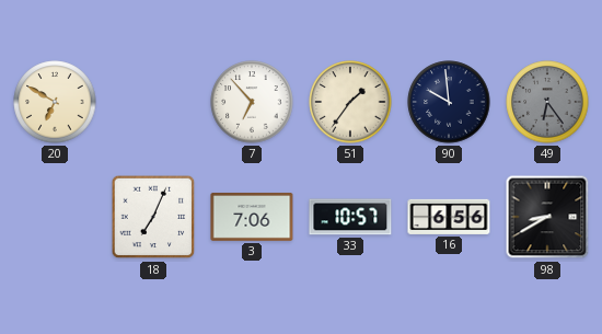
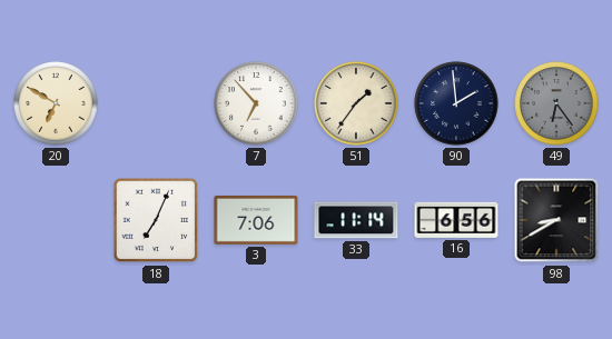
90: 9:59 -> 1:59
33: 10:57 -> 11:14
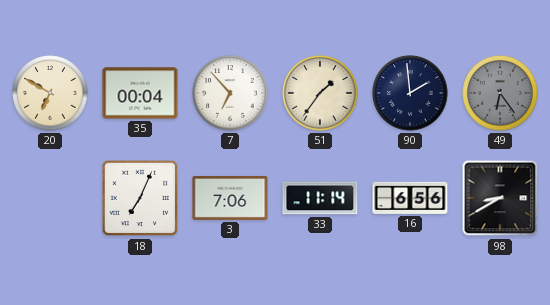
35: none -> 00:04
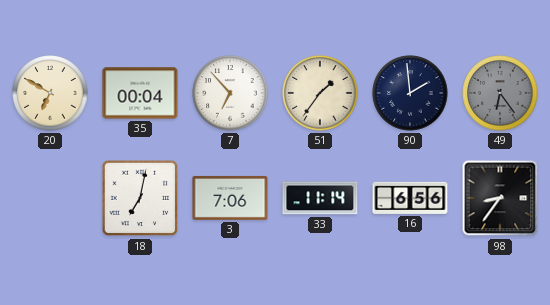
18: 7:04 -> 7:02
98: 8:40 -> 8:36
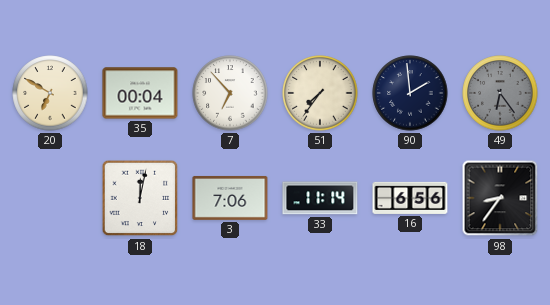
51: 1:36 -> 7:36
18: 7:02 -> 12:02
